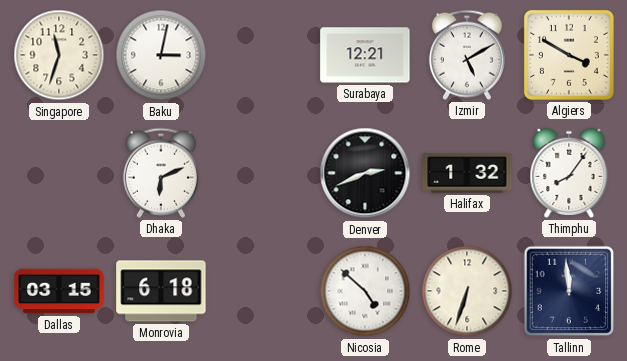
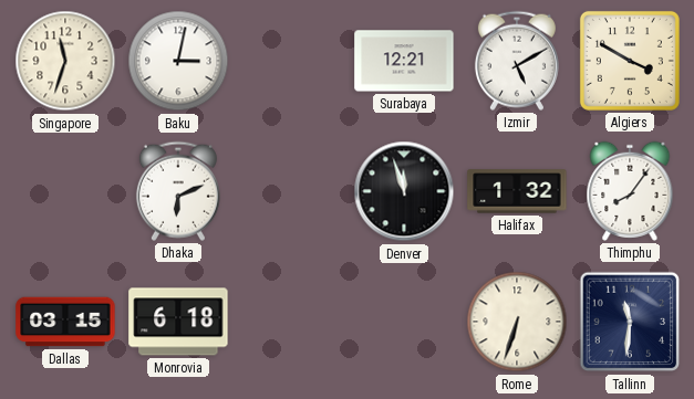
Denver: 2:41 -> 11:57
Nicosia: 4:52 -> none
Tallinn: 11:59 -> 11:31
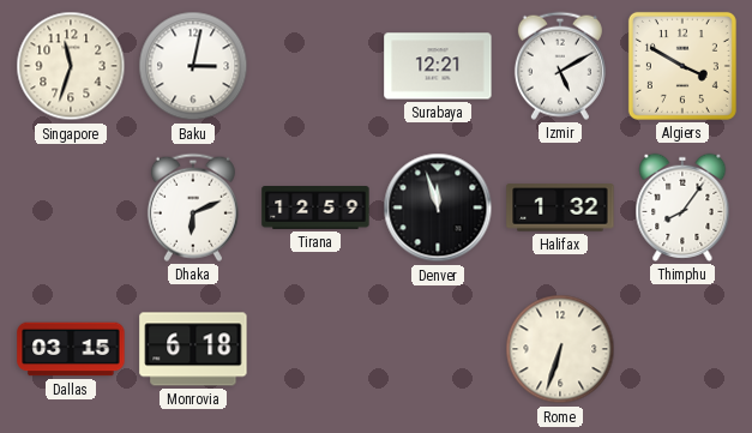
Tirana: none -> 12:59
Tallinn: 11:31 -> none
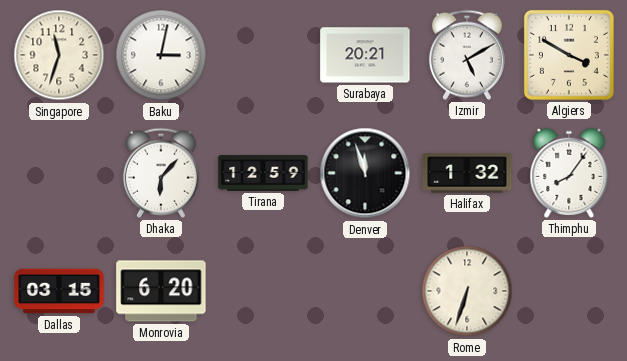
Surabaya: 12:21 -> 20:21
Dhaka: 6:11 -> 6:07
Monrovia: 6:18 -> 6:20
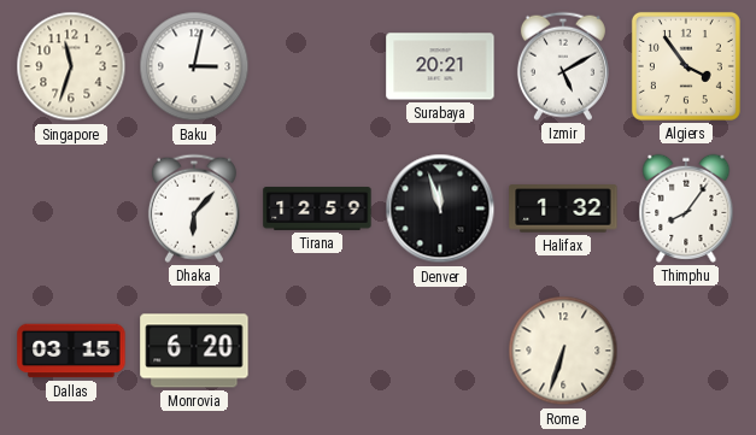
Algiers: 3:50 -> 3:54
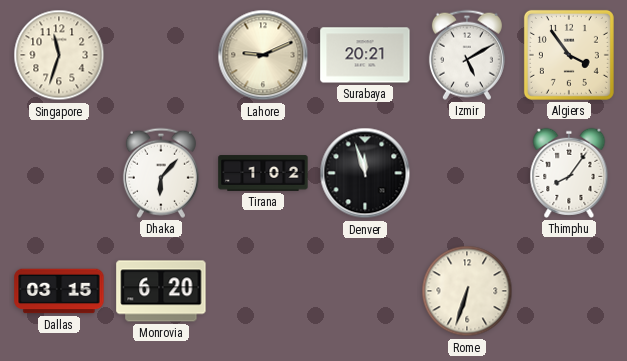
Baku: 3:02 -> none
Lahore: none -> 9:11
Tirana: 12:59 -> 1:02
Halifax: 1:32 -> none
